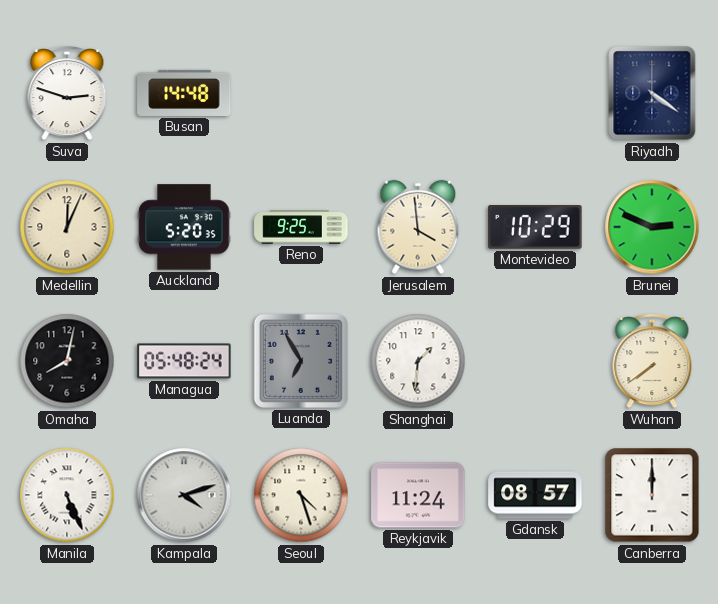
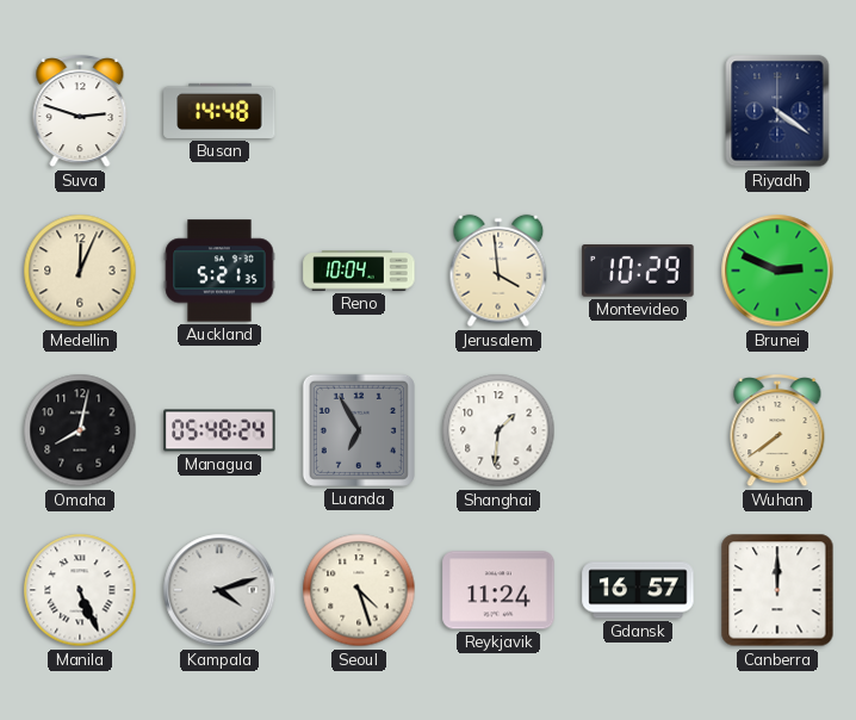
Auckland: 5:20 -> 5:21
Reno: 9:25 -> 10:04
Gdansk: 08:57 -> 16:57
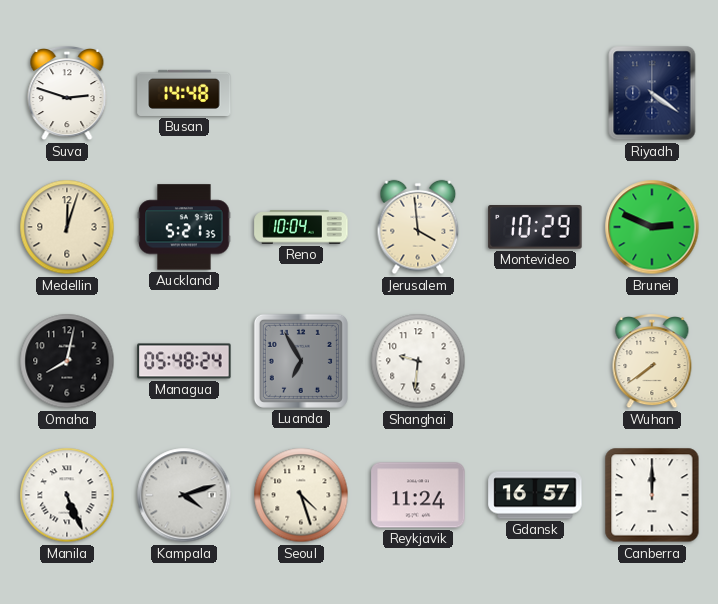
Medellin: 12:04 -> 12:03
Shanghai: 1:31 -> 9:31
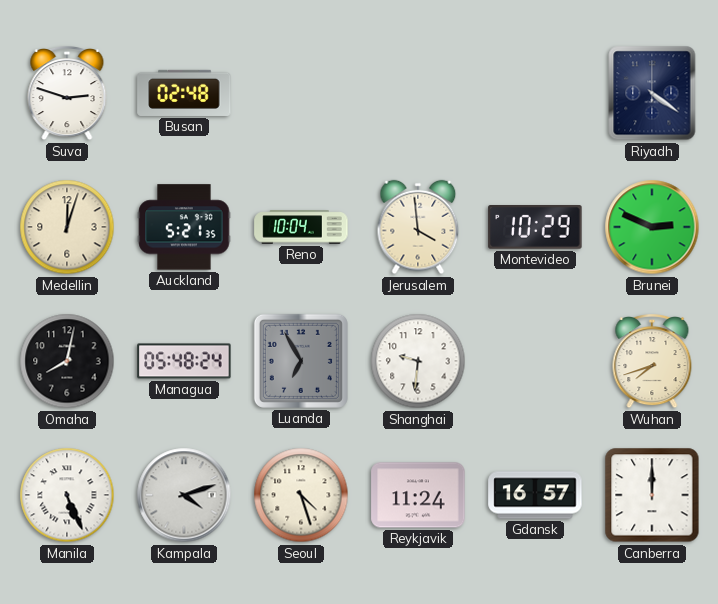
Busan: 14:48 -> 02:48
Wuhan: 7:39 -> 7:42
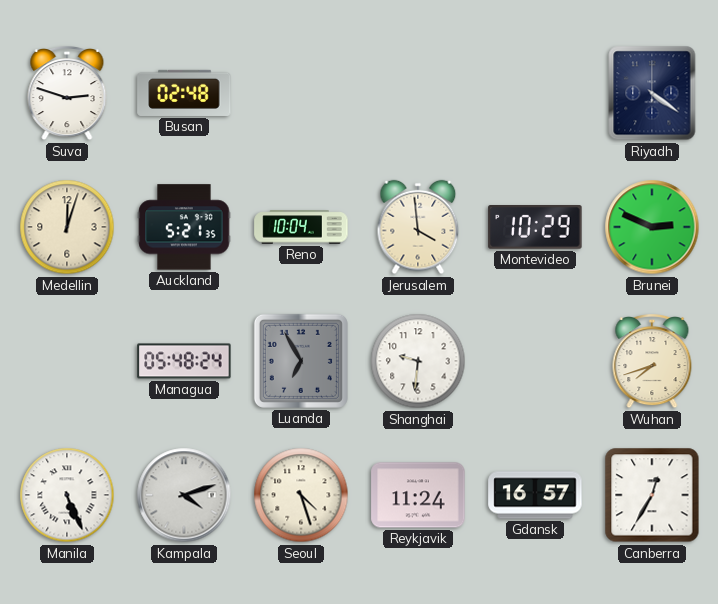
Omaha: 8:02 -> none
Canberra: 12:00 -> 12:35
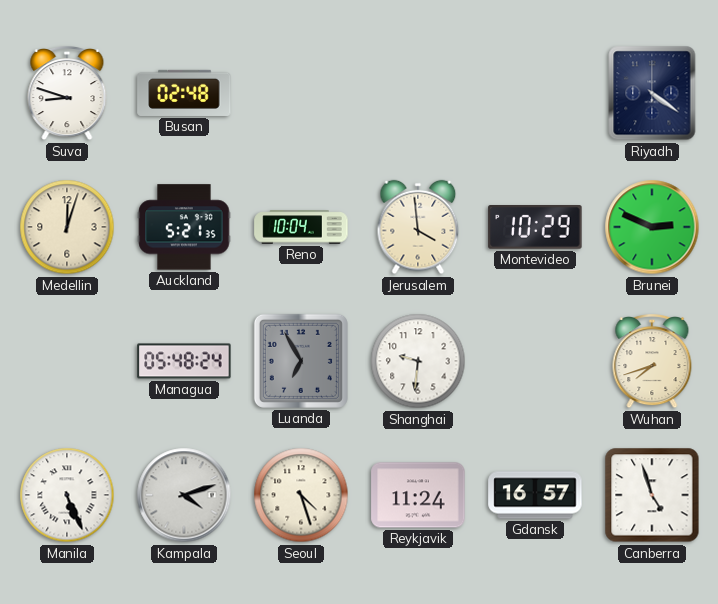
Suva: 2:48 -> 8:48
Canberra: 12:35 -> 4:57
